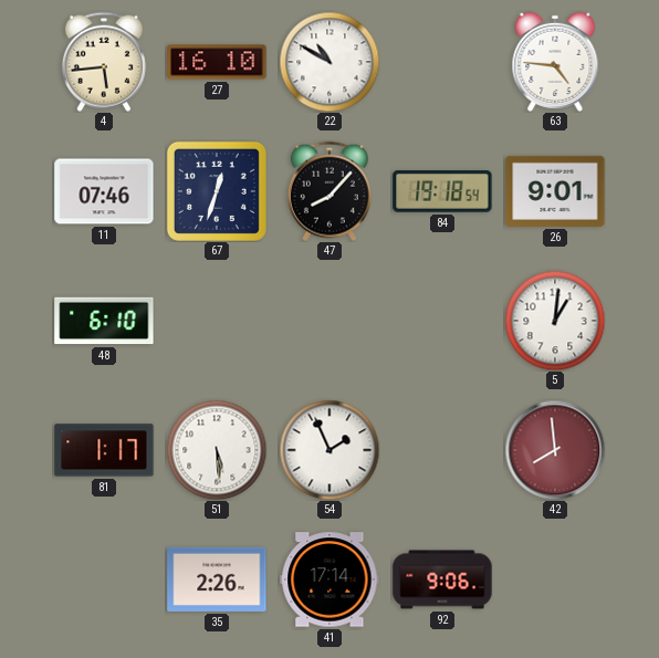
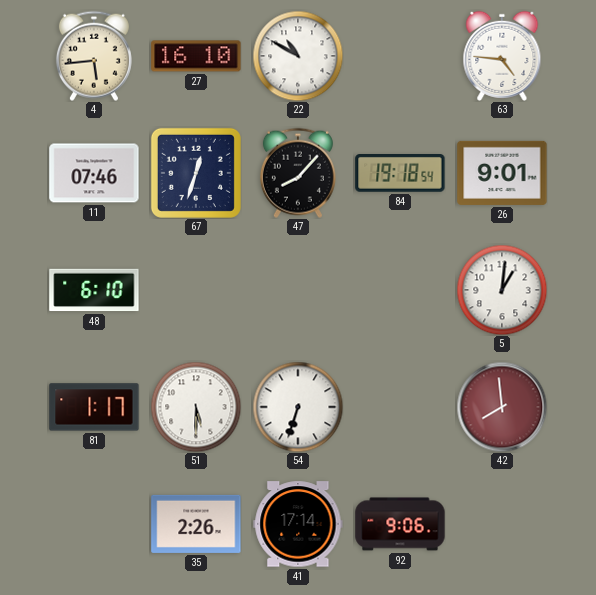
51: 5:29 -> 5:30
54: 1:56 -> 6:33
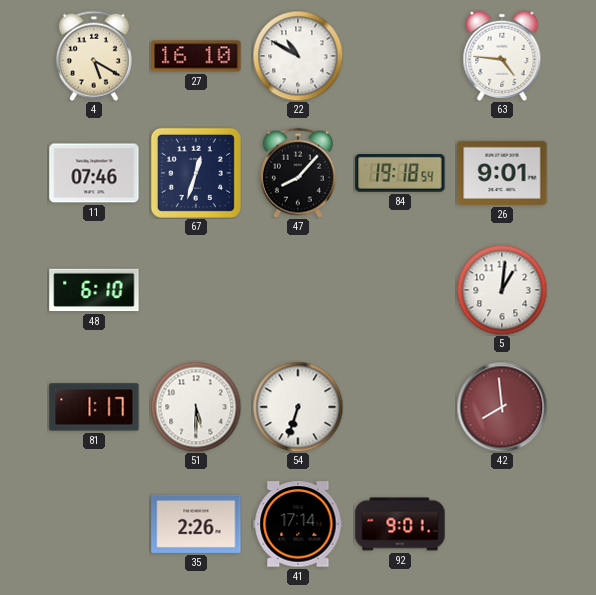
4: 5:44 -> 5:20
92: 9:06 -> 9:01
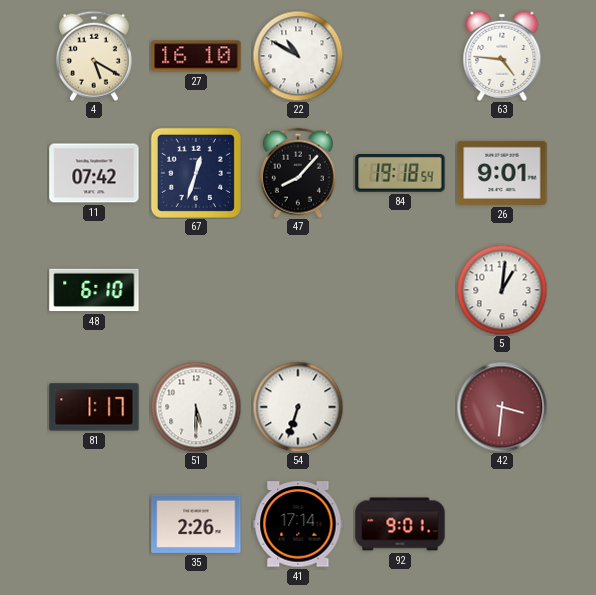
11: 07:46 -> 07:42
42: 7:59 -> 3:31
